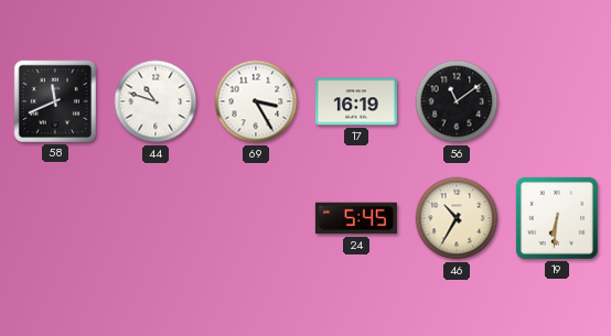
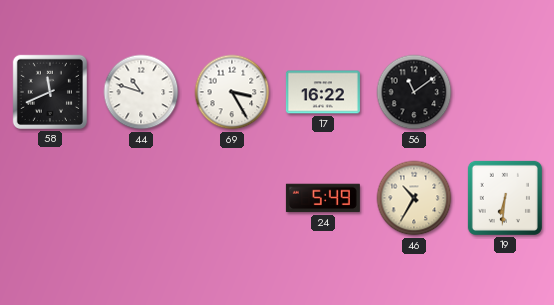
17: 16:19 -> 16:22
24: 5:45 -> 5:49
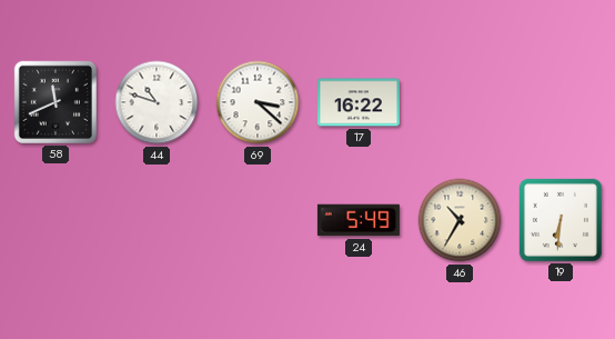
69: 3:25 -> 3:22
56: 11:09 -> none
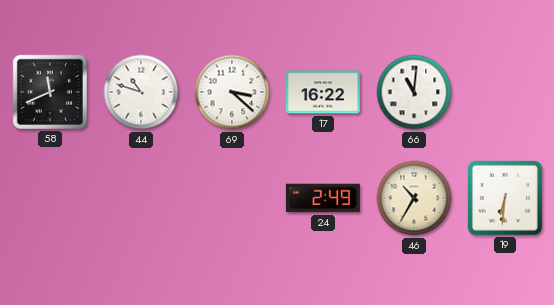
66: none -> 11:01
24: 5:49 -> 2:49
